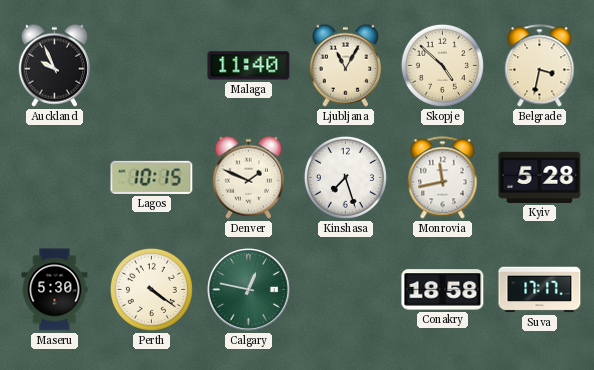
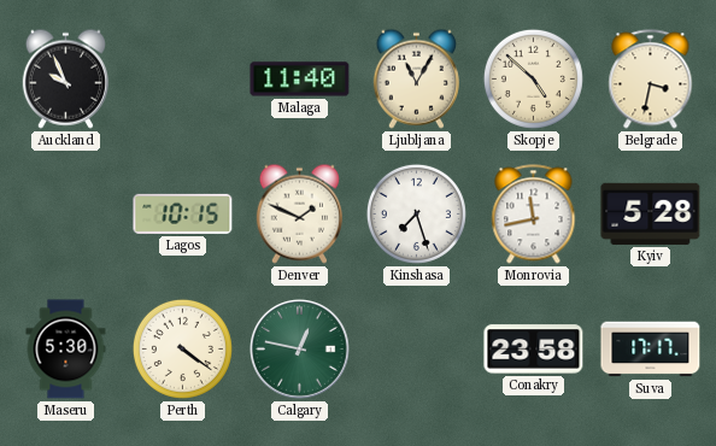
Conakry: 18:58 -> 23:58
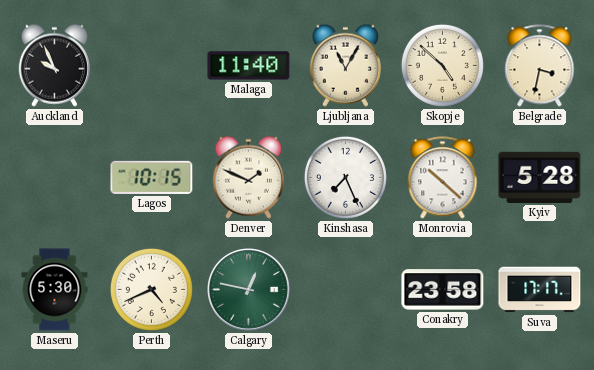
Kinshasa: 7:27 -> 7:26
Monrovia: 11:43 -> 10:22
Perth: 4:21 -> 4:41
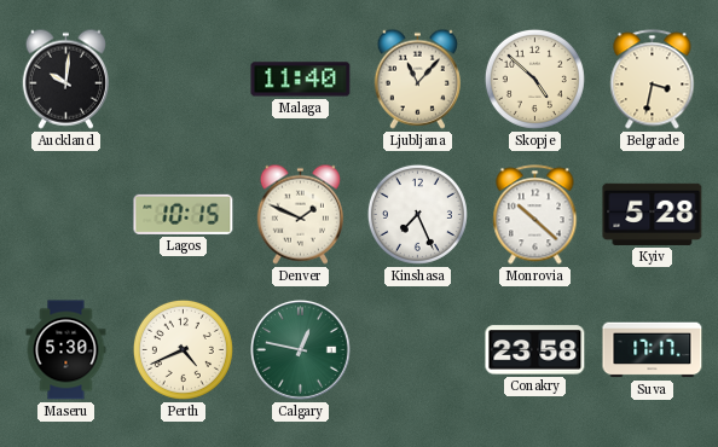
Auckland: 9:56 -> 10:01
Ljubljana: 11:05 -> 11:07
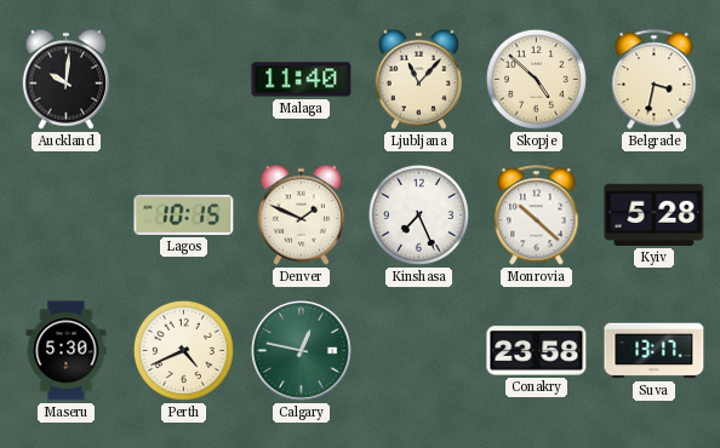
Suva: 17:17 -> 13:17
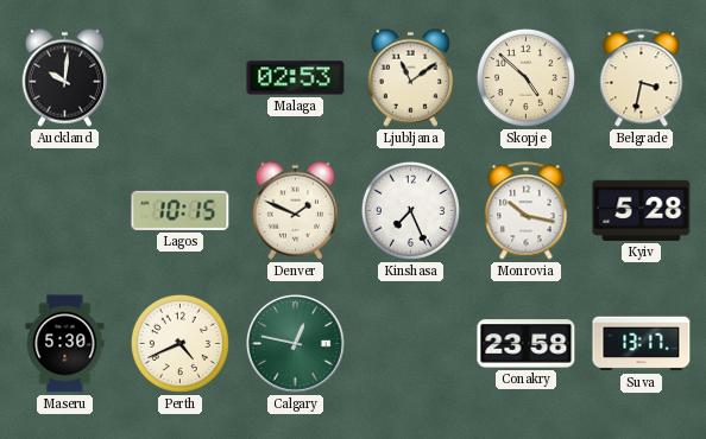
Malaga: 11:40 -> 02:53
Ljubljana: 11:07 -> 11:09
Monrovia: 10:22 -> 10:17
